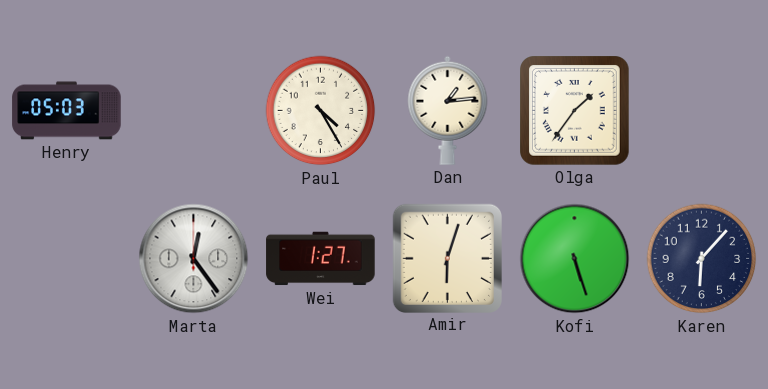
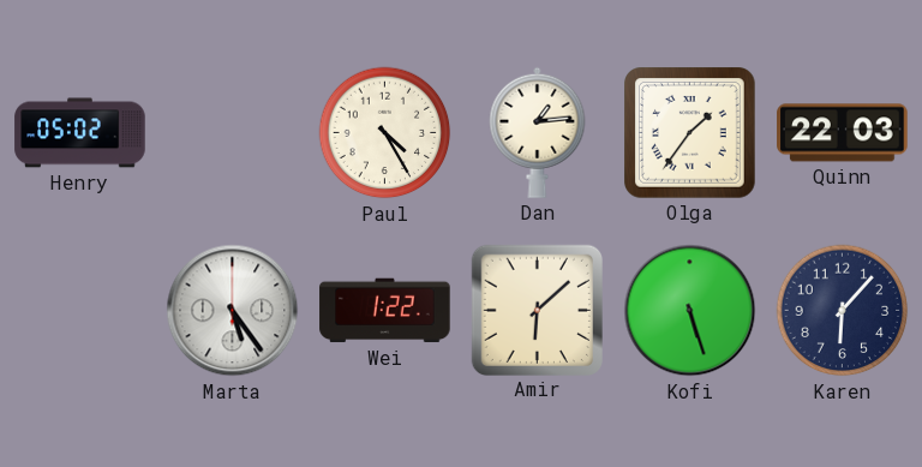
Henry: 05:03 -> 05:02
Quinn: none -> 22:03
Marta: 12:24 -> 5:24
Wei: 1:27 -> 1:22
Amir: 6:03 -> 6:08
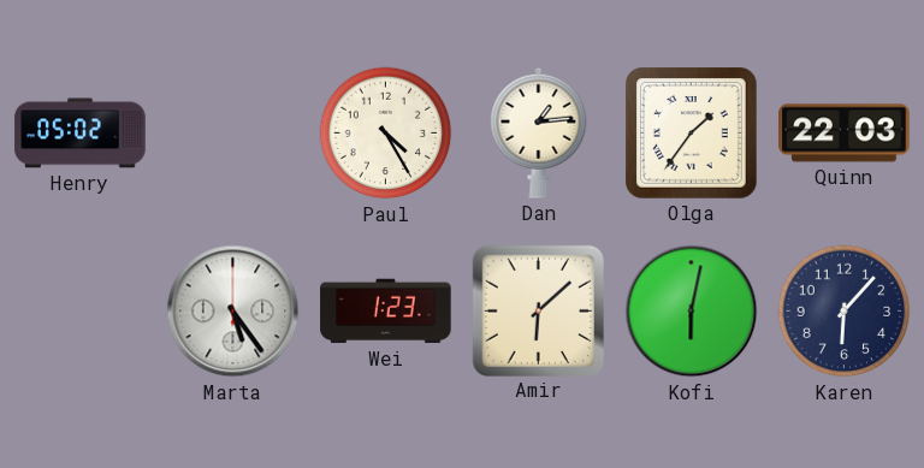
Wei: 1:22 -> 1:23
Kofi: 5:27 -> 6:02
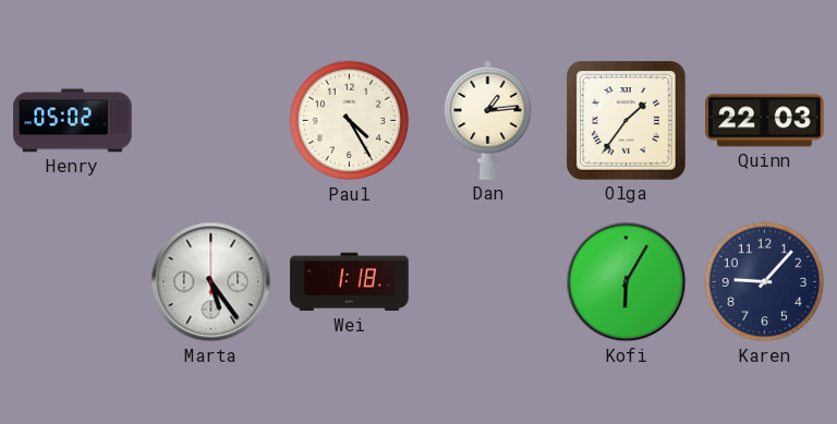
Wei: 1:23 -> 1:18
Amir: 6:08 -> none
Kofi: 6:02 -> 6:05
Karen: 6:07 -> 9:07
